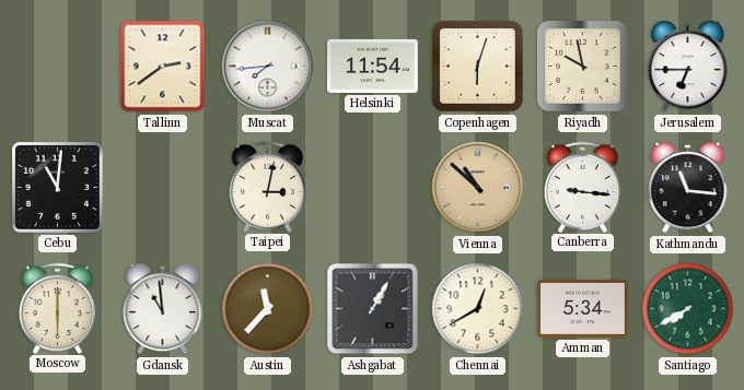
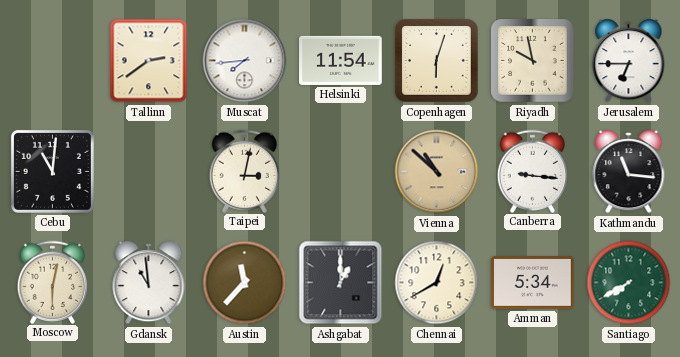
Moscow: 6:00 -> 6:02
Ashgabat: 1:05 -> 1:00
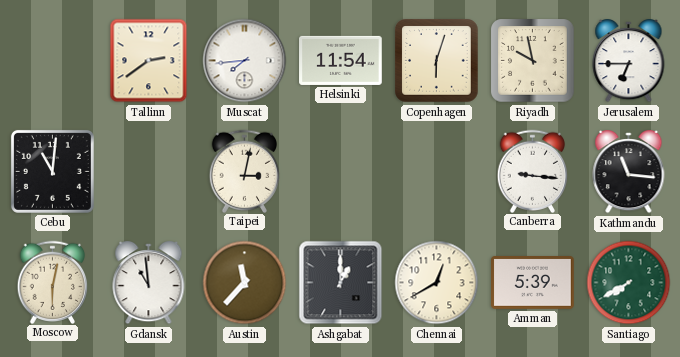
Vienna: 10:52 -> none
Amman: 5:34 -> 5:39
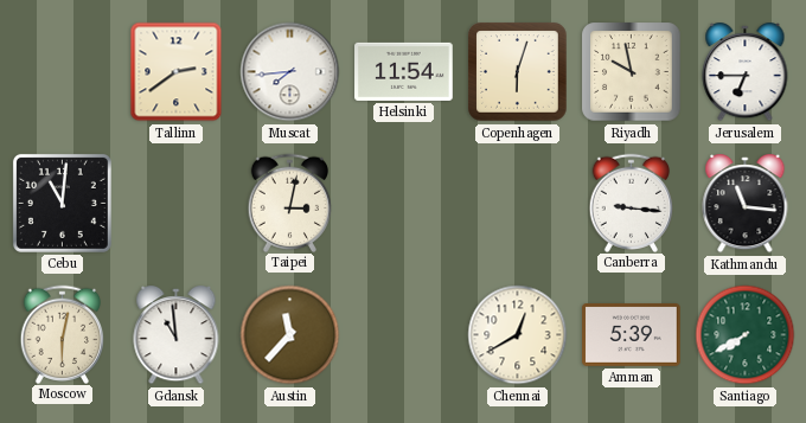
Ashgabat: 1:00 -> none
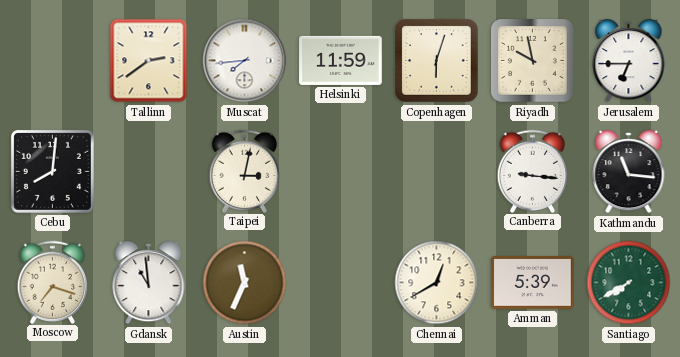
Helsinki: 11:54 -> 11:59
Cebu: 11:01 -> 8:01
Moscow: 6:02 -> 7:18
Austin: 11:37 -> 11:34
